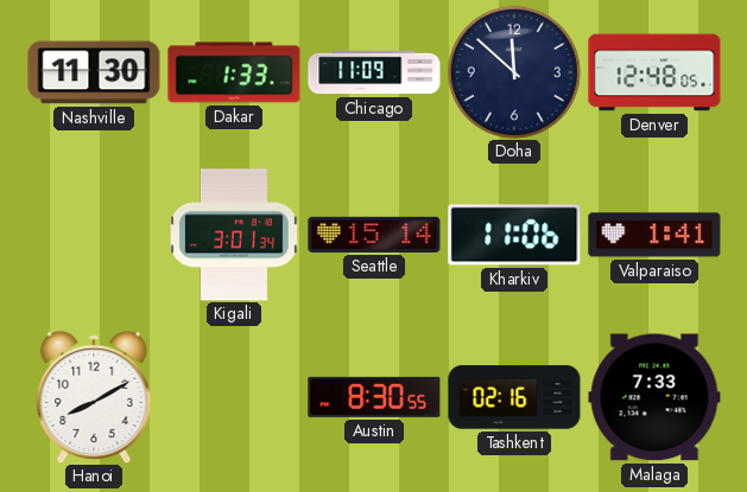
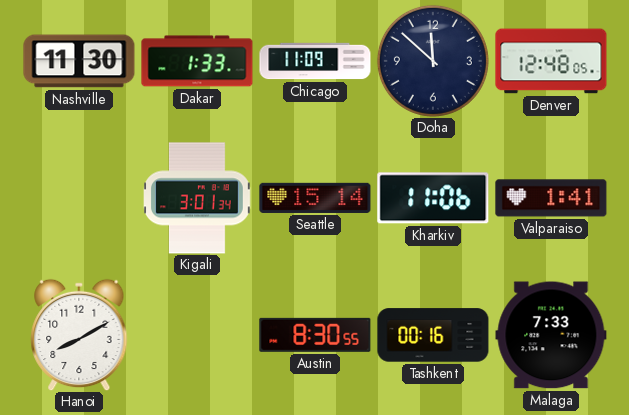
Tashkent: 02:16 -> 00:16
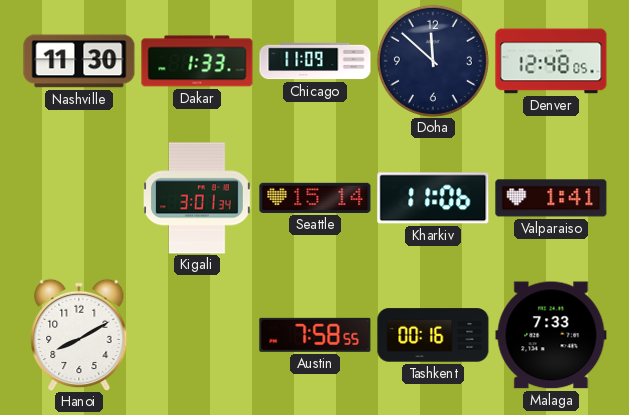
Austin: 8:30 -> 7:58
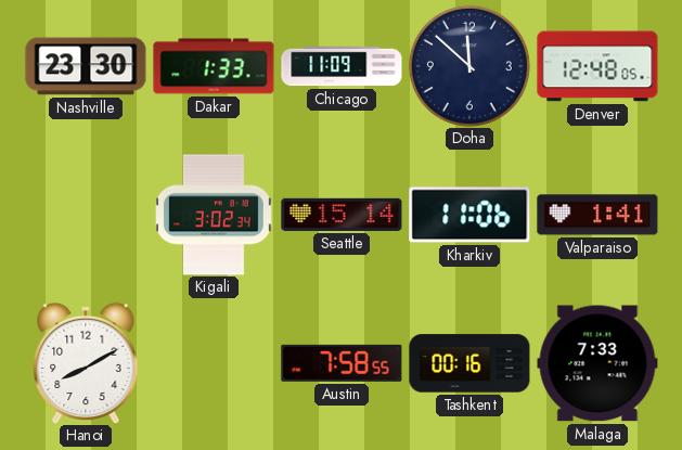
Nashville: 11:30 -> 23:30
Kigali: 3:01 -> 3:02
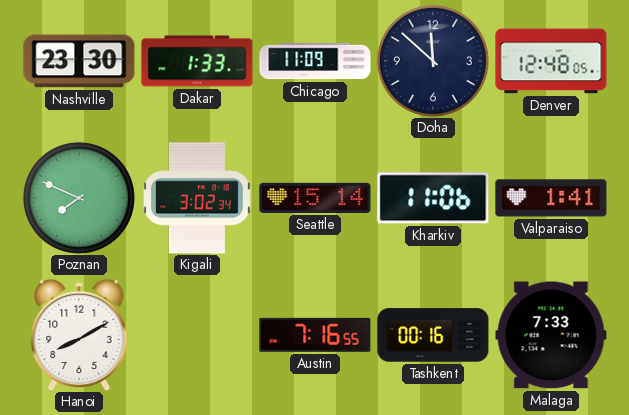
Poznan: none -> 7:49
Austin: 7:58 -> 7:16
